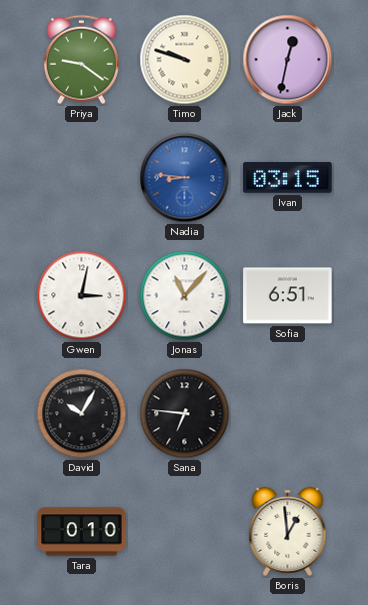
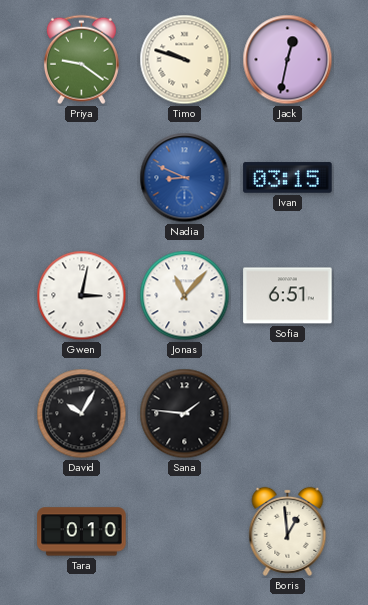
Nadia: 8:46 -> 8:49
Sana: 6:46 -> 1:46
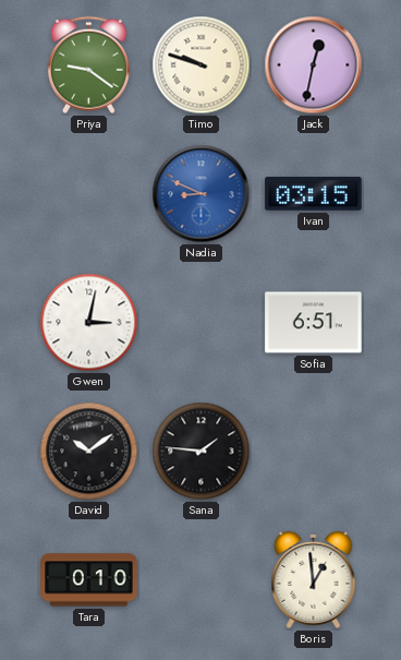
Jonas: 11:07 -> none
David: 10:05 -> 10:09
